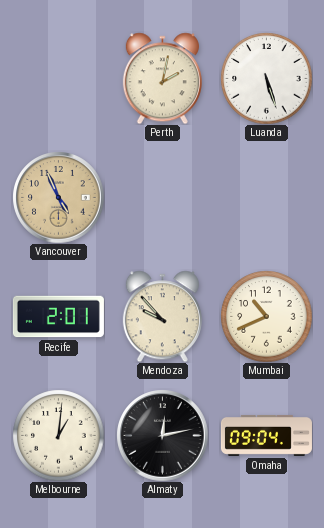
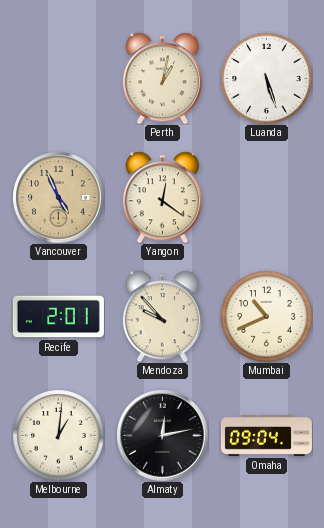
Perth: 2:02 -> 1:02
Yangon: none -> 12:21
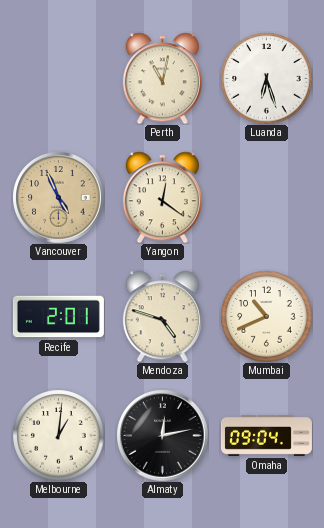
Perth: 1:02 -> 11:02
Luanda: 5:27 -> 6:27
Mendoza: 9:53 -> 4:48
